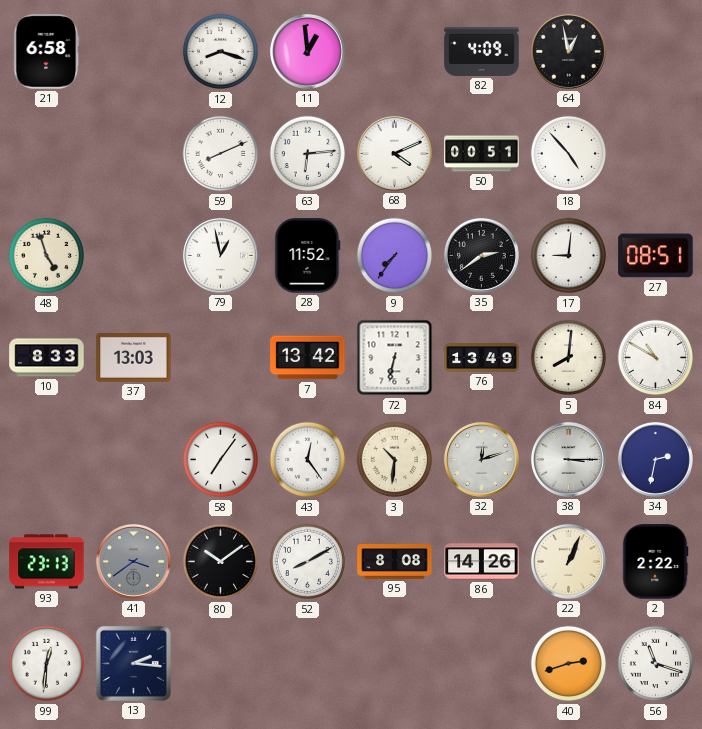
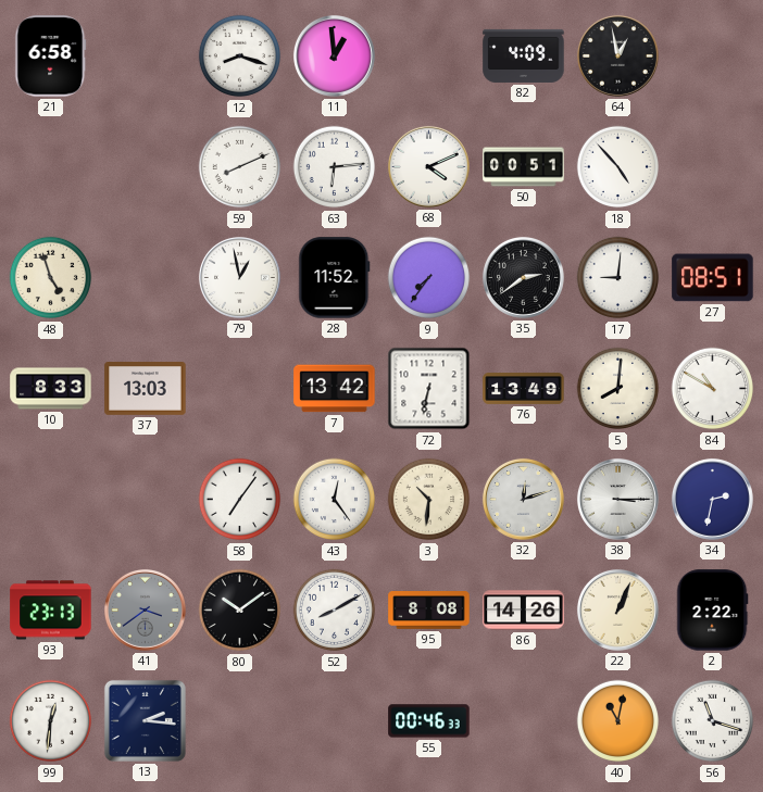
55: none -> 00:46
40: 2:42 -> 11:02
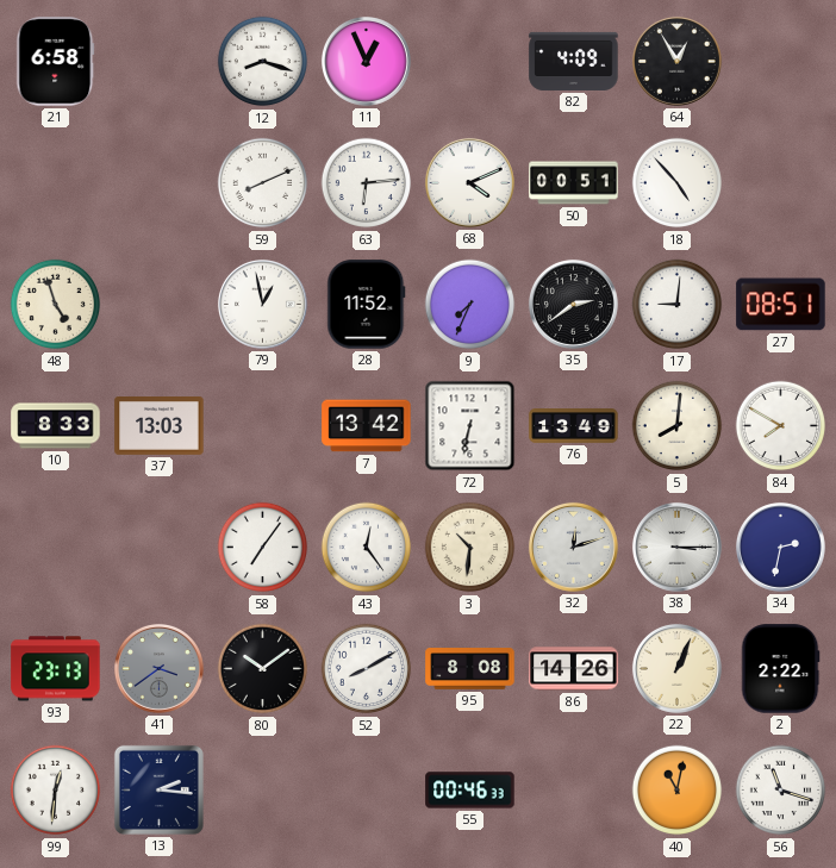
11: 12:59 -> 12:56
64: 12:58 -> 12:55
9: 7:36 -> 7:34
84: 10:50 -> 7:50
